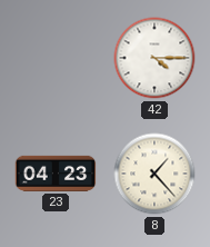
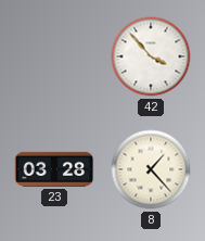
42: 4:15 -> 3:53
23: 04:23 -> 03:28
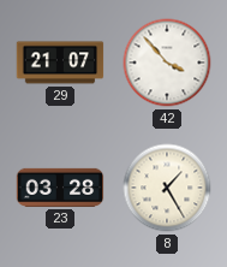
29: none -> 21:07
8: 1:23 -> 1:25
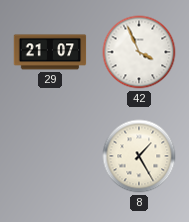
42: 3:53 -> 3:56
23: 03:28 -> none
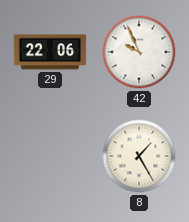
29: 21:07 -> 22:06
42: 3:56 -> 9:56
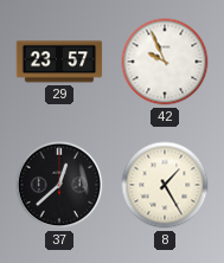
29: 22:06 -> 23:57
37: none -> 12:38
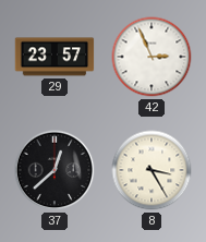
42: 9:56 -> 2:56
8: 1:25 -> 3:25
